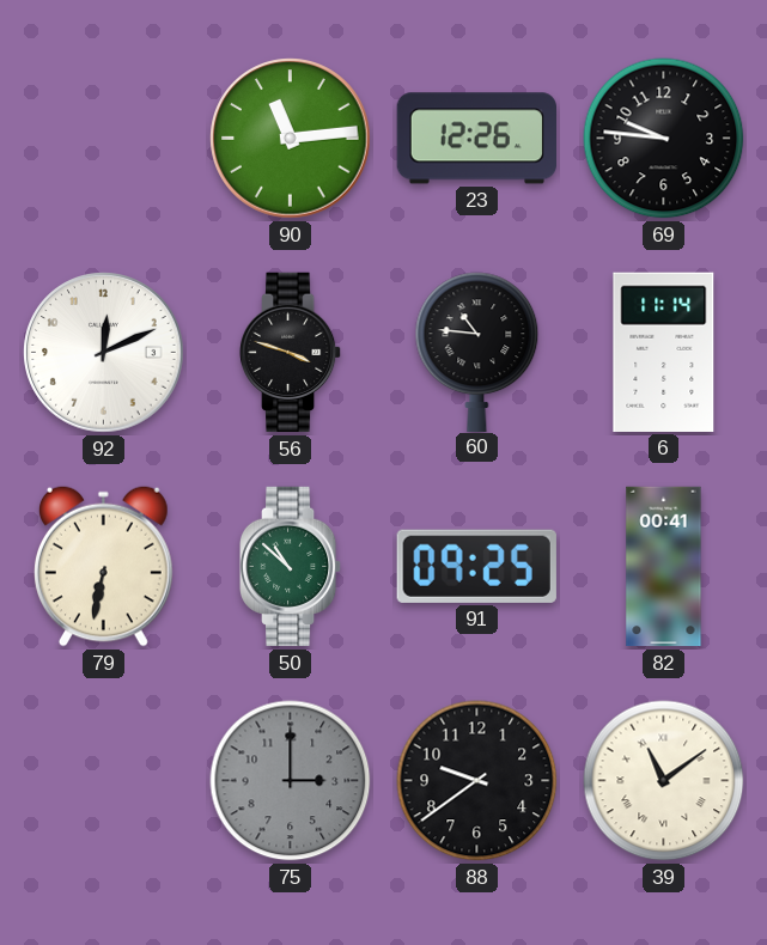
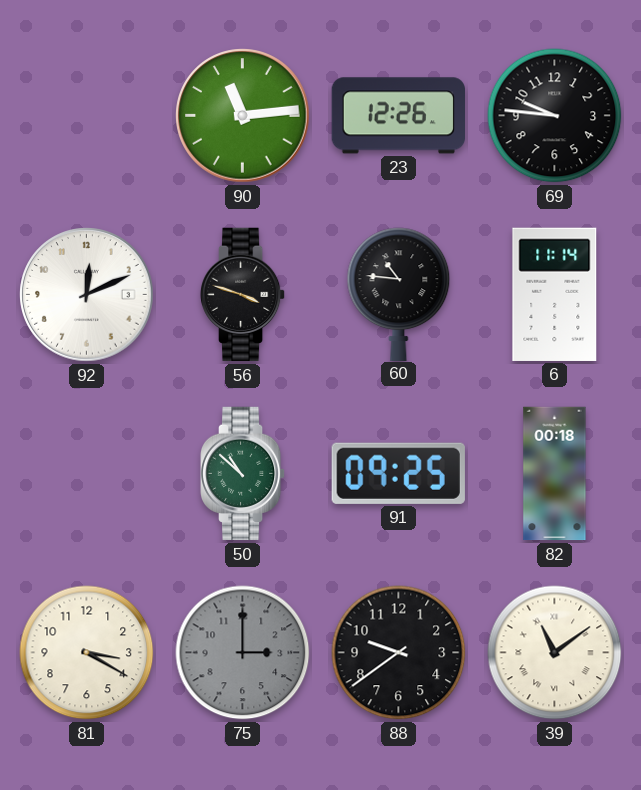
79: 6:32 -> none
82: 00:41 -> 00:18
81: none -> 3:20
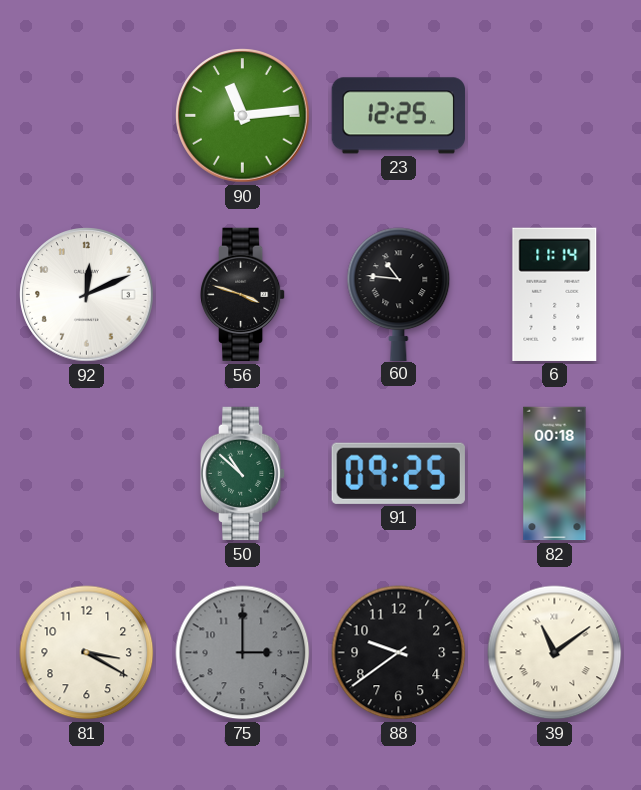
23: 12:26 -> 12:25
69: 9:46 -> none
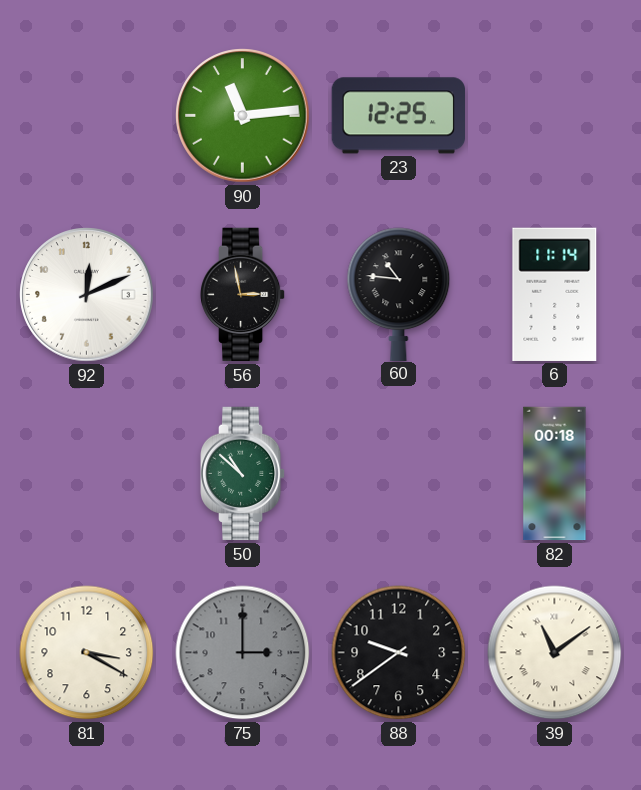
56: 3:48 -> 2:58
91: 09:25 -> none
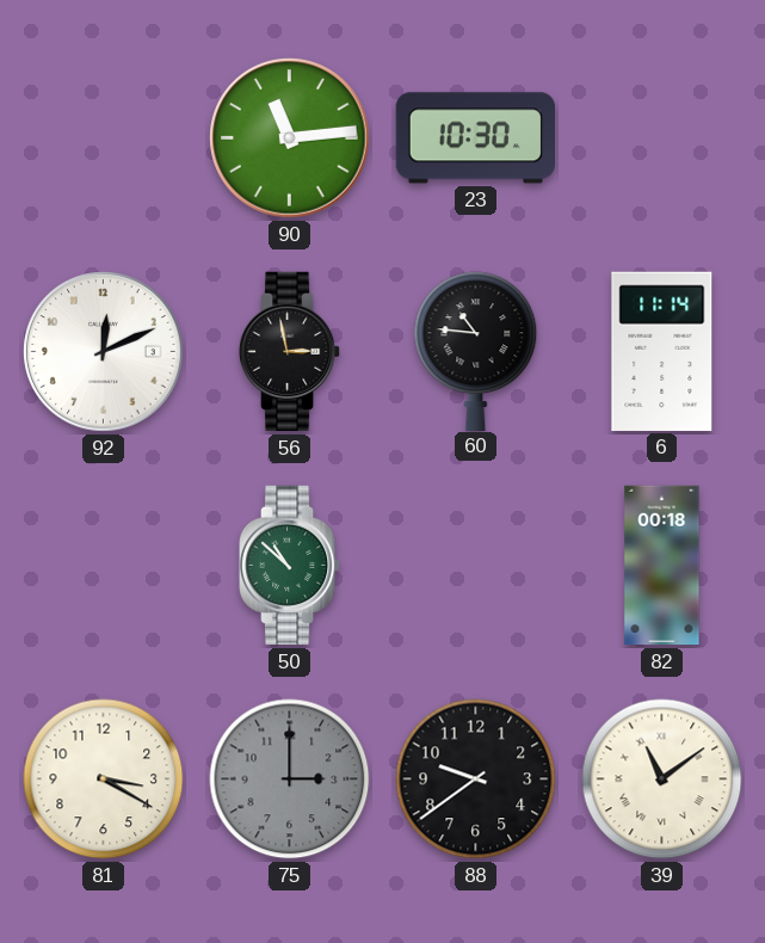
23: 12:25 -> 10:30
